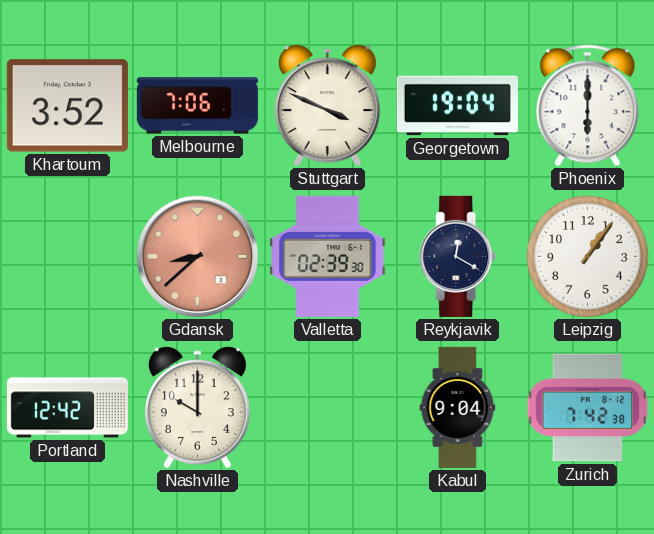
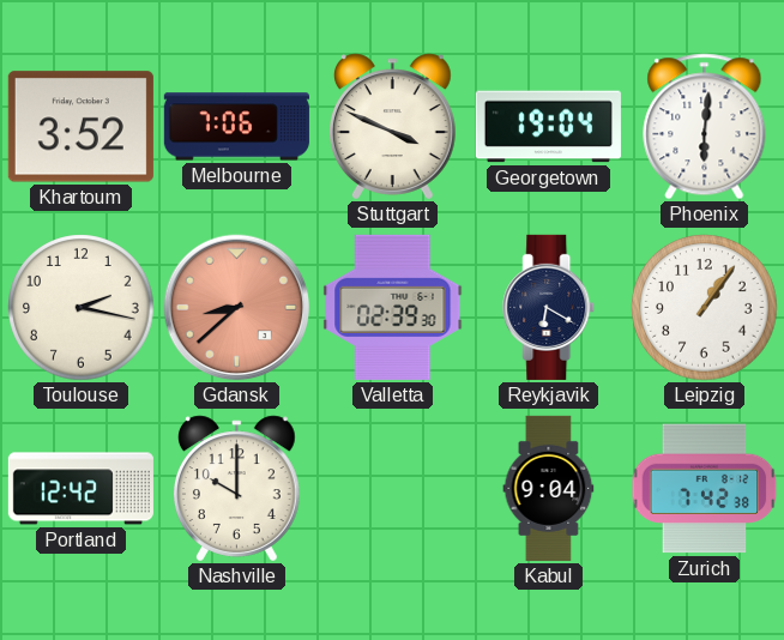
Phoenix: 6:00 -> 6:01
Toulouse: none -> 2:17
Reykjavik: 12:20 -> 6:20
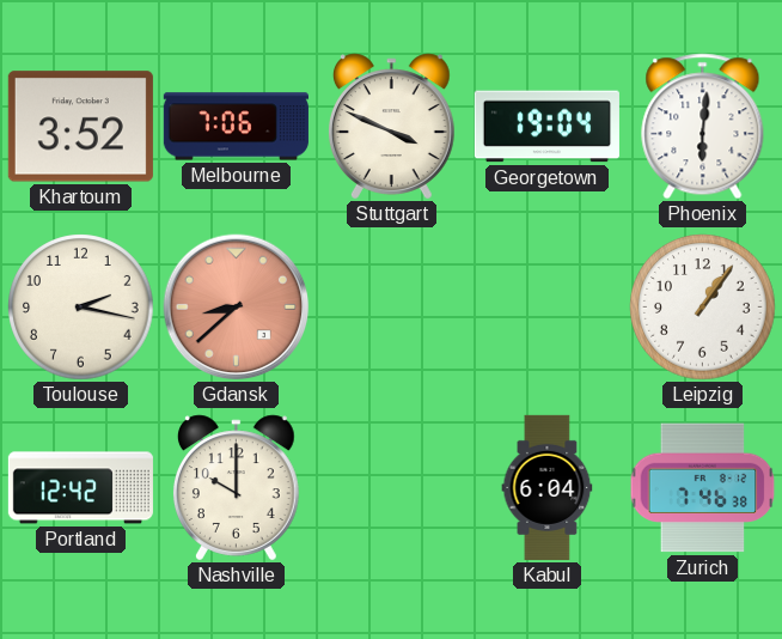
Valletta: 02:39 -> none
Reykjavik: 6:20 -> none
Kabul: 9:04 -> 6:04
Zurich: 7:42 -> 7:46
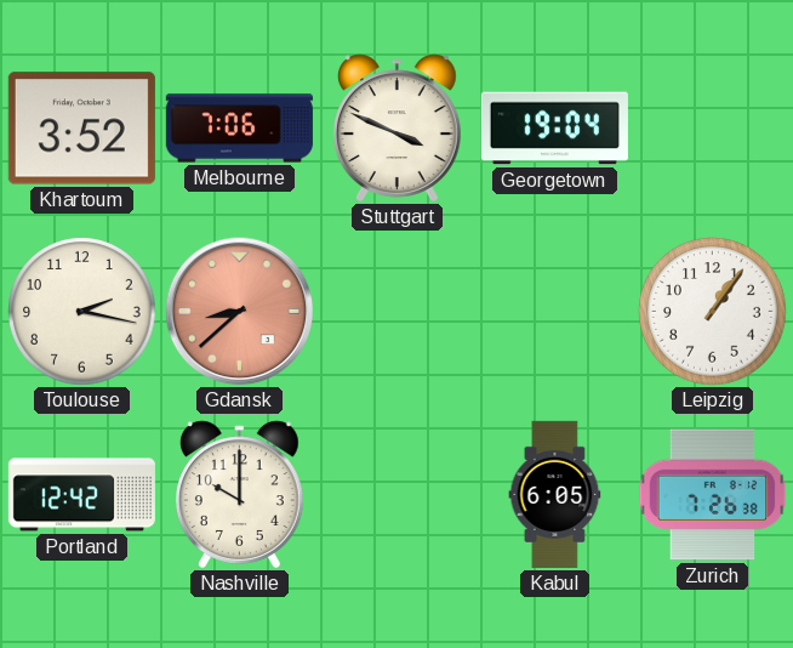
Phoenix: 6:01 -> none
Kabul: 6:04 -> 6:05
Zurich: 7:46 -> 7:26
